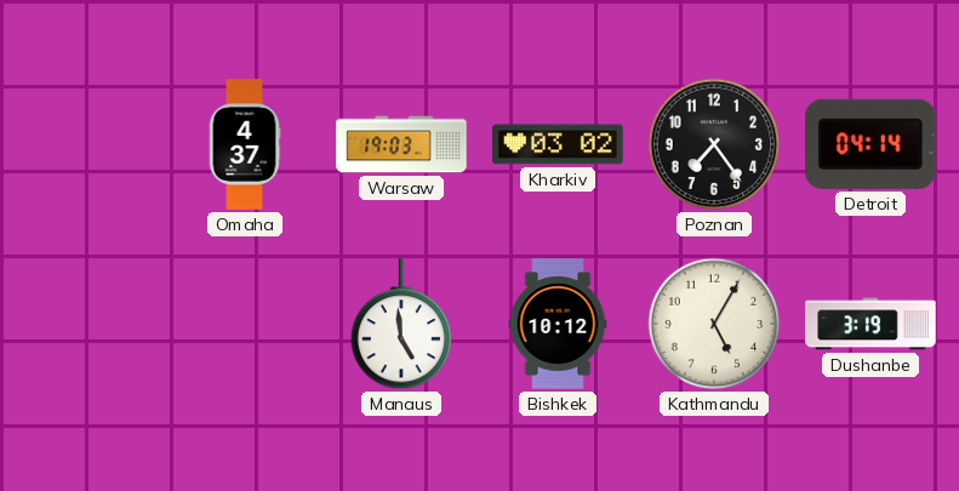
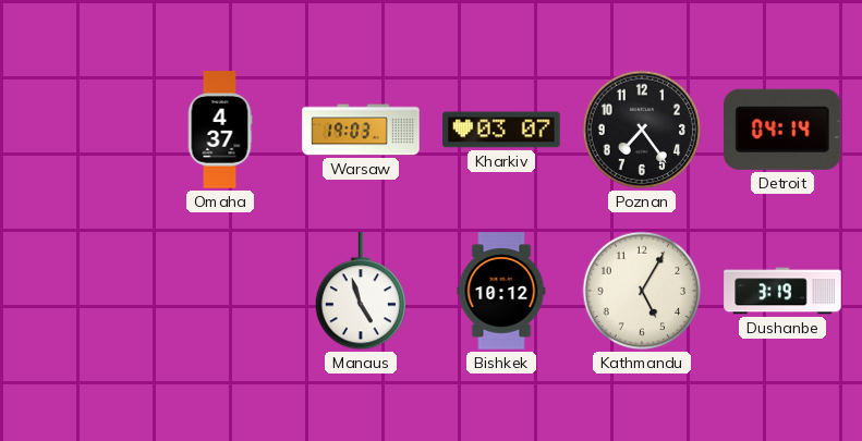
Kharkiv: 03:02 -> 03:07
Manaus: 4:59 -> 4:57
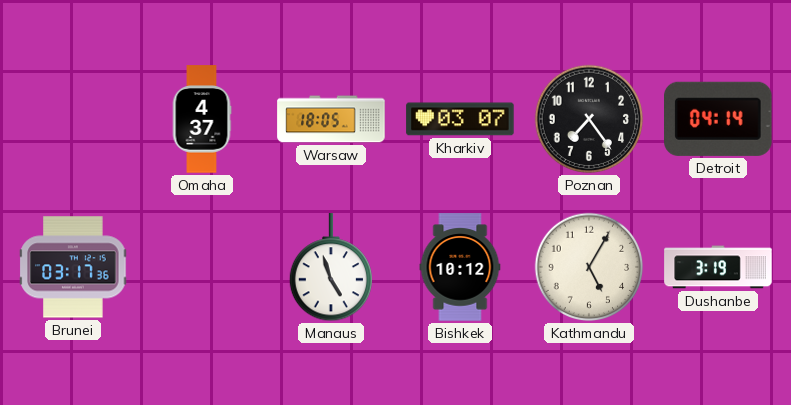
Warsaw: 19:03 -> 18:05
Brunei: none -> 03:17
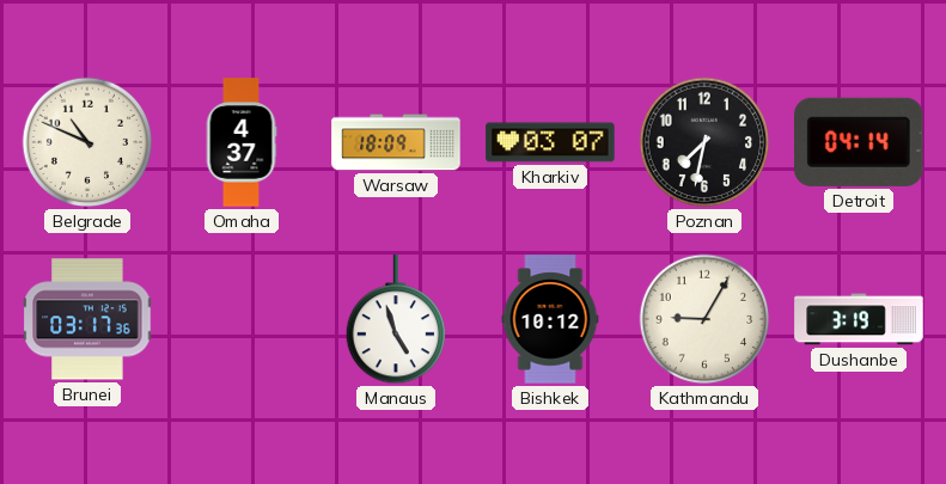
Belgrade: none -> 10:49
Warsaw: 18:05 -> 18:09
Poznan: 7:24 -> 7:32
Kathmandu: 5:05 -> 9:05
